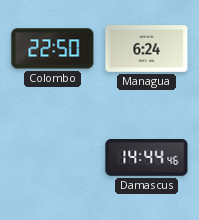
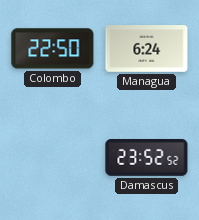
Damascus: 14:44 -> 23:52
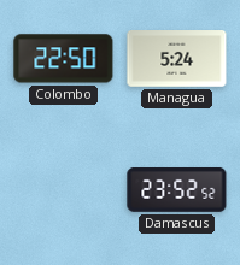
Managua: 6:24 -> 5:24
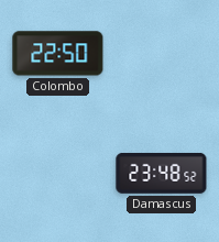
Managua: 5:24 -> none
Damascus: 23:52 -> 23:48
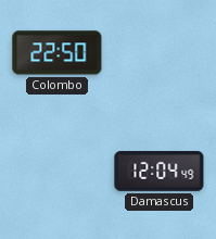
Damascus: 23:48 -> 12:04
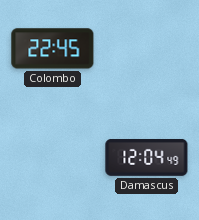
Colombo: 22:50 -> 22:45
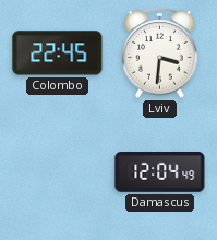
Lviv: none -> 3:31
